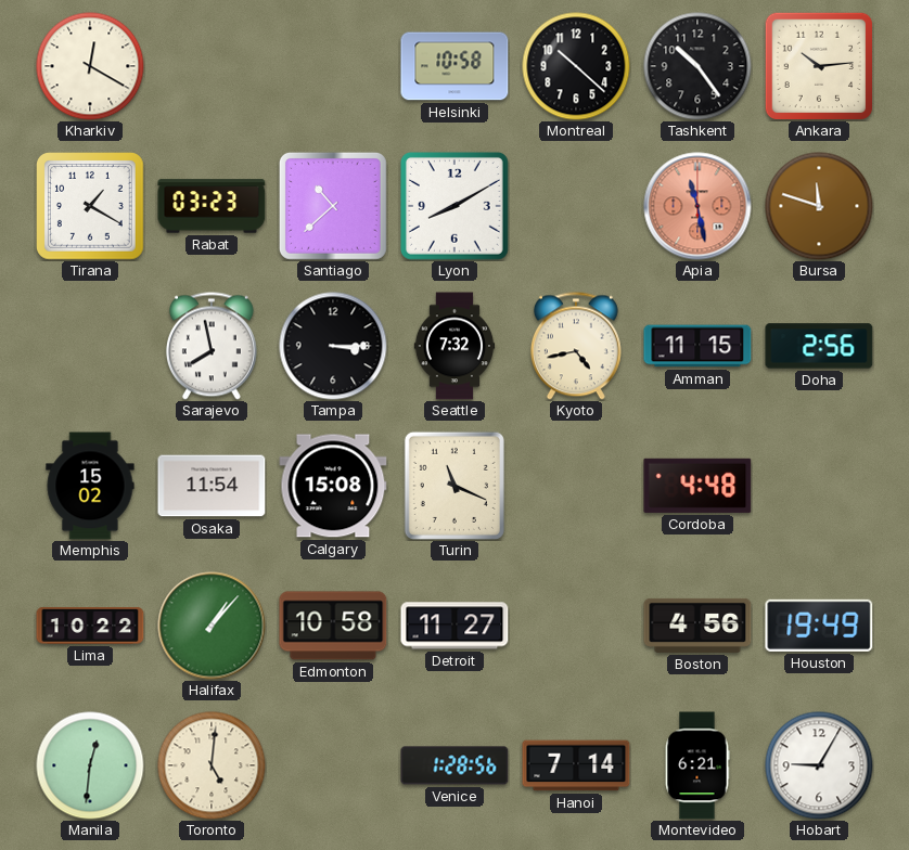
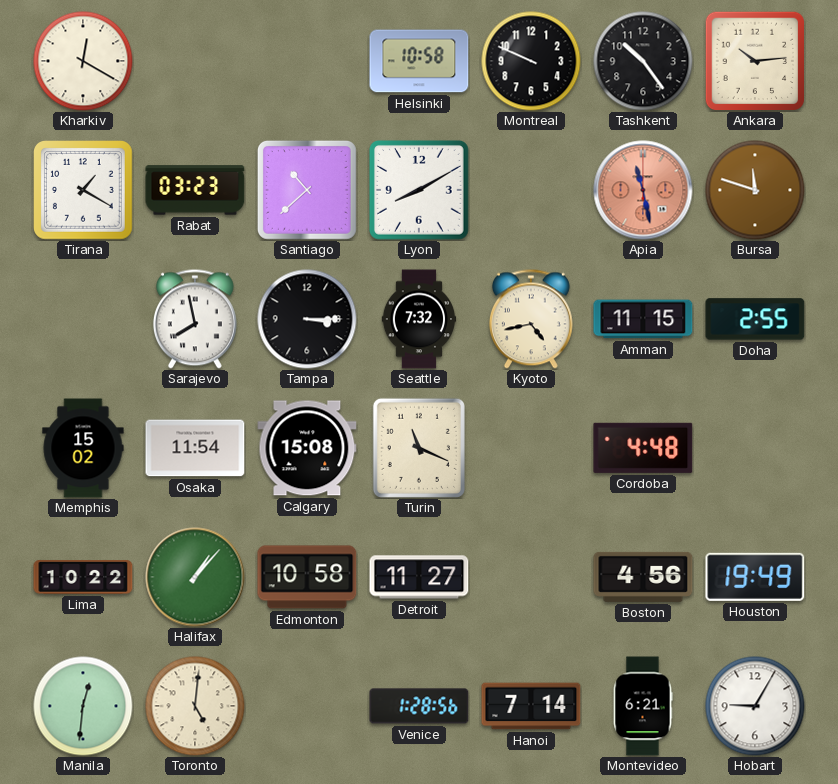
Montreal: 10:22 -> 9:49
Doha: 2:56 -> 2:55
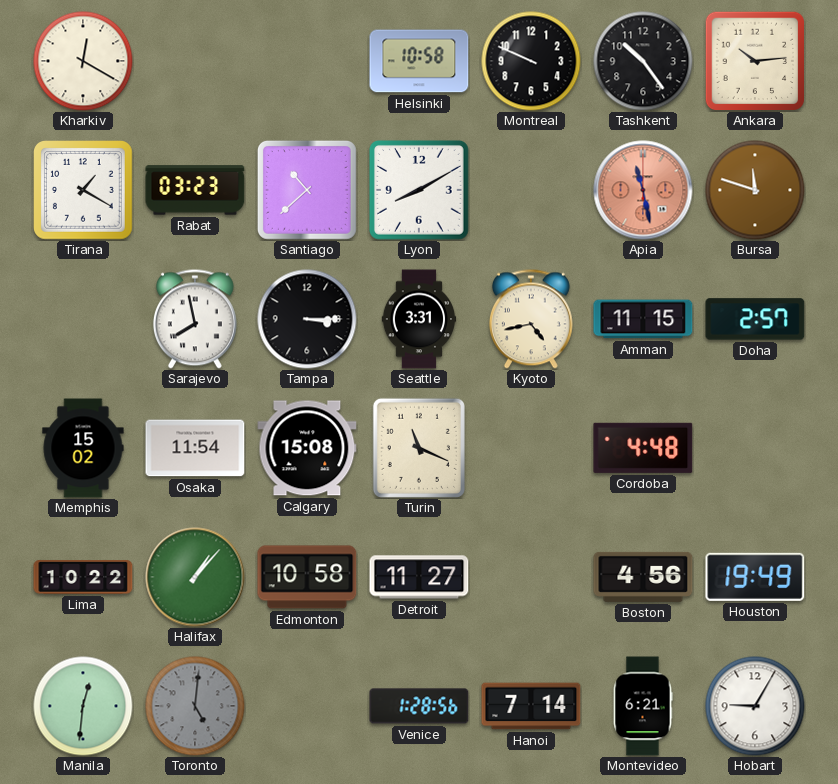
Seattle: 7:32 -> 3:31
Doha: 2:55 -> 2:57
Toronto dial: cream -> grey
